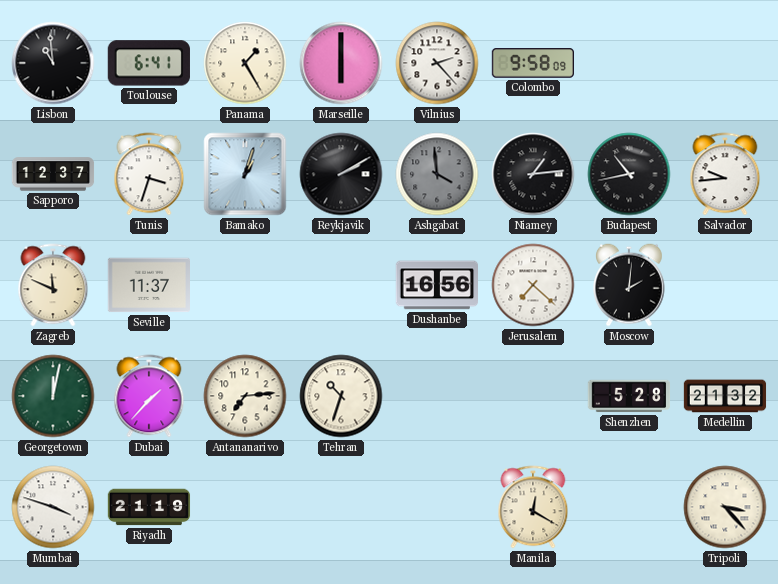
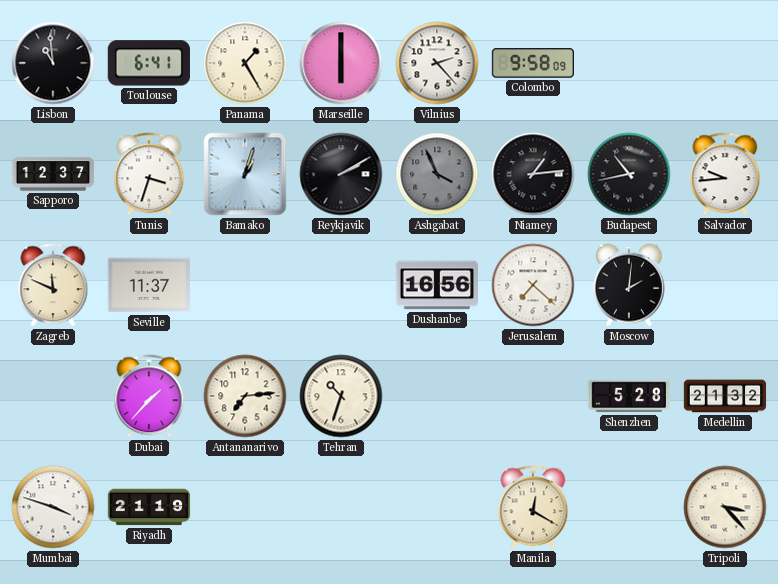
Ashgabat: 3:59 -> 3:56
Georgetown: 12:02 -> none
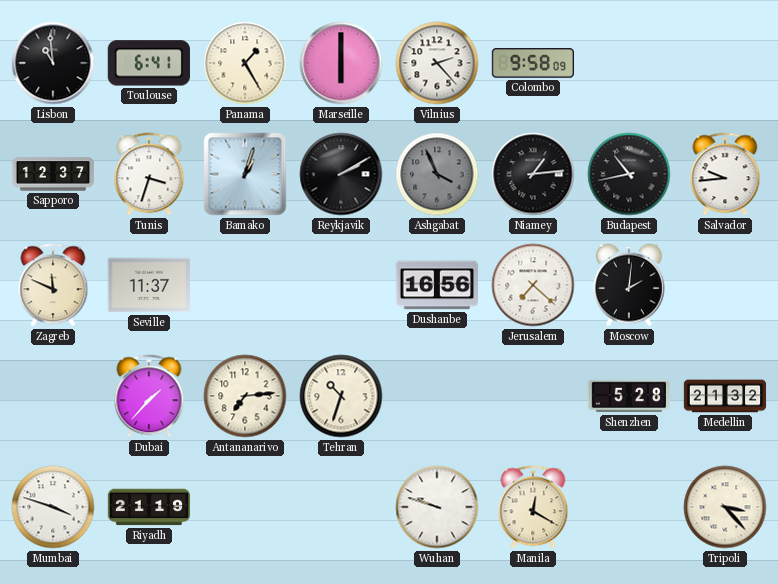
Wuhan: none -> 9:48
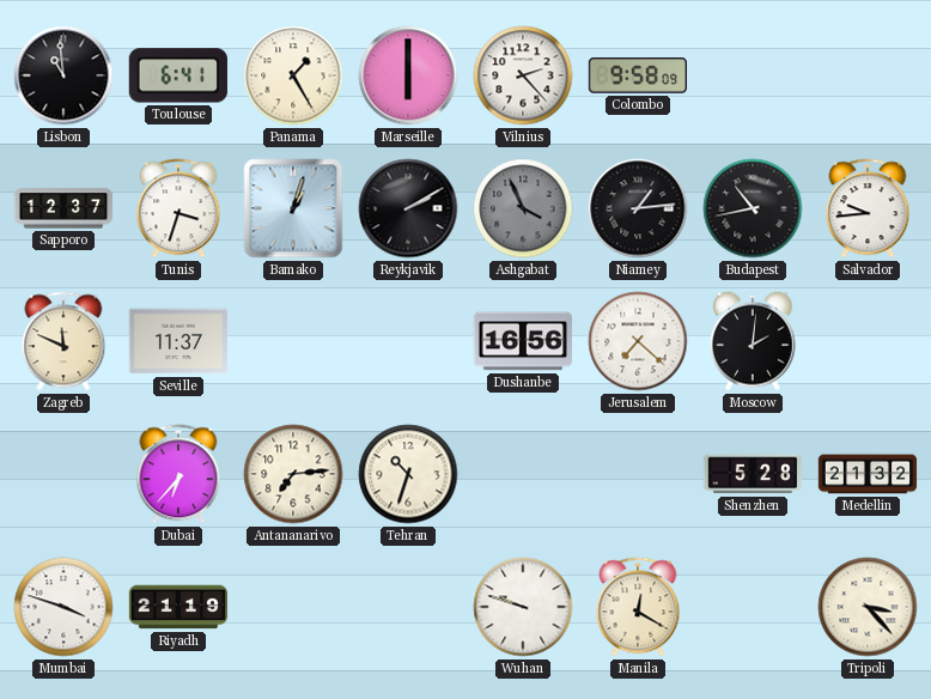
Dubai: 1:37 -> 6:37
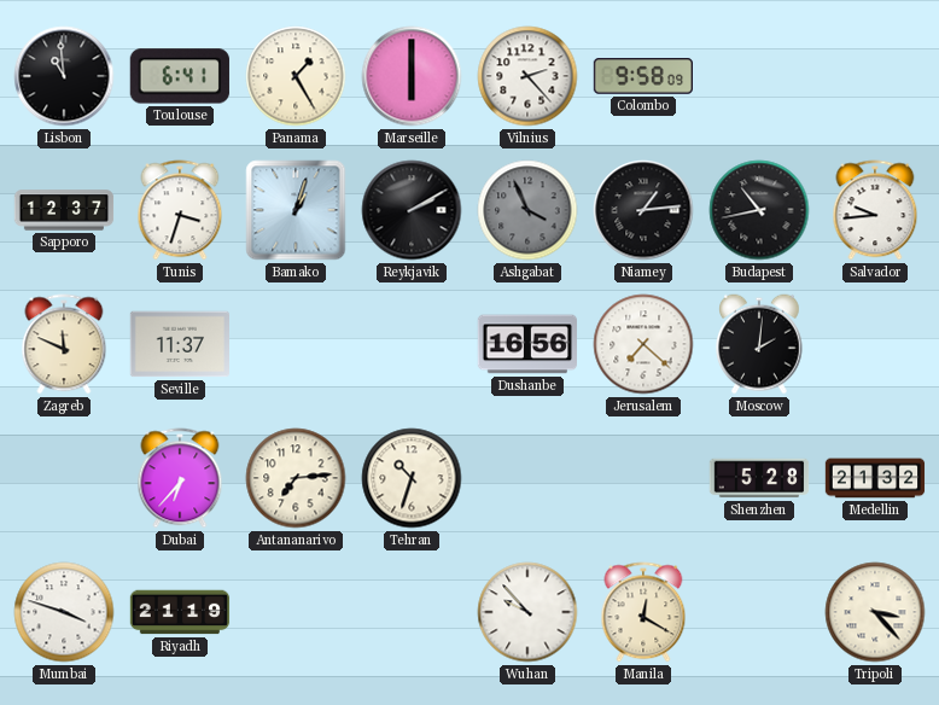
Wuhan: 9:48 -> 9:53
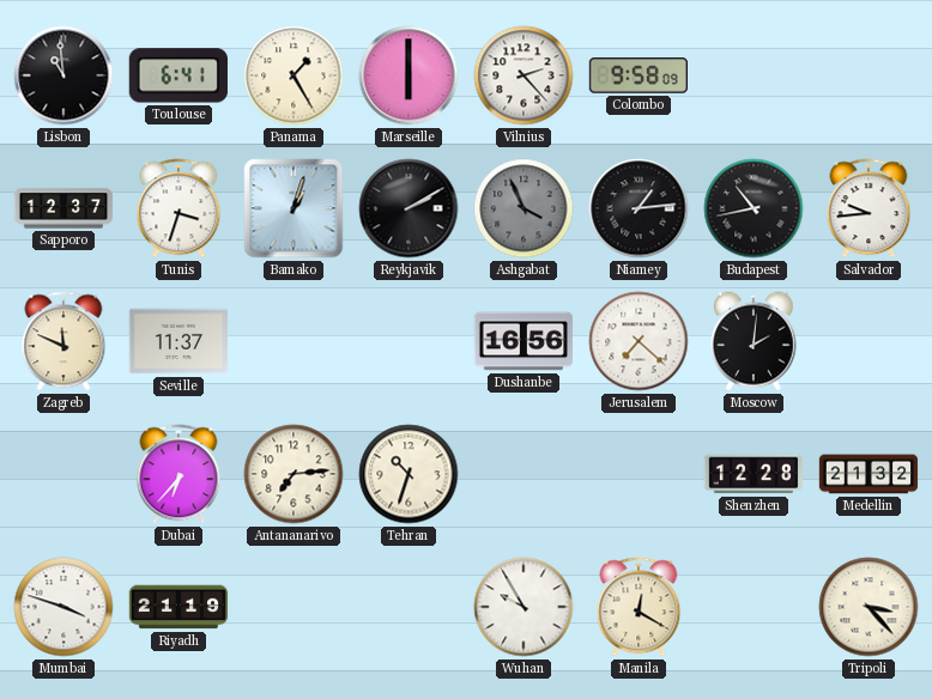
Shenzhen: 5:28 -> 12:28
Wuhan: 9:53 -> 9:55
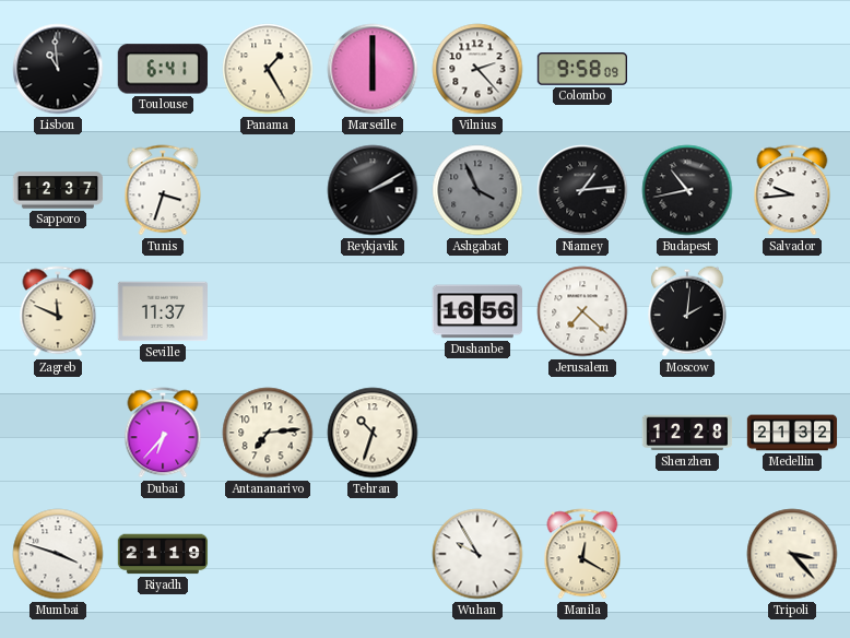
Bamako: 1:03 -> none
